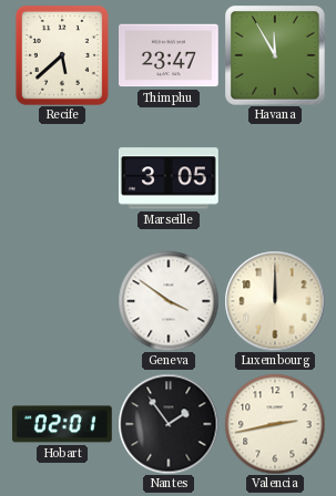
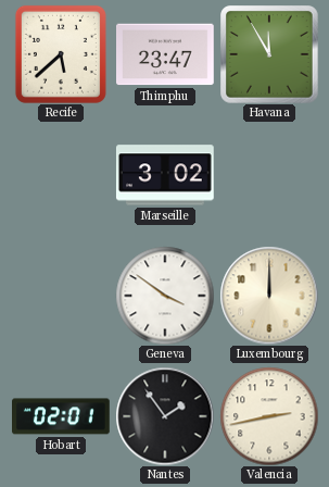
Marseille: 3:05 -> 3:02
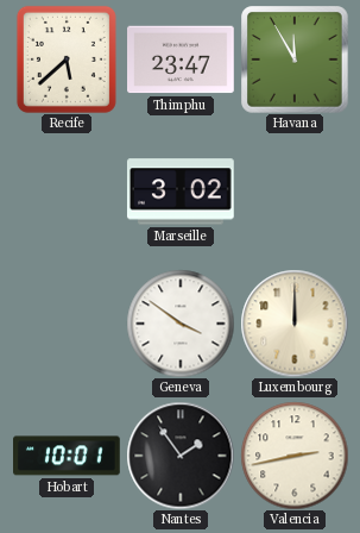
Hobart: 02:01 -> 10:01
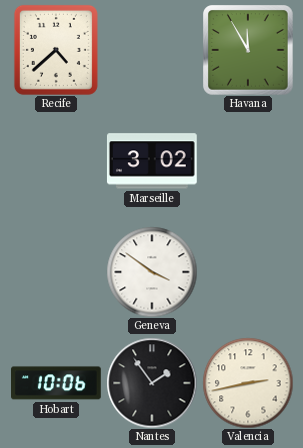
Recife: 5:38 -> 4:38
Thimphu: 23:47 -> none
Luxembourg: 12:00 -> none
Hobart: 10:01 -> 10:06
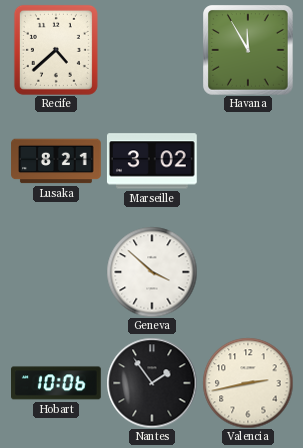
Lusaka: none -> 8:21
Geneva: 3:51 -> 3:52
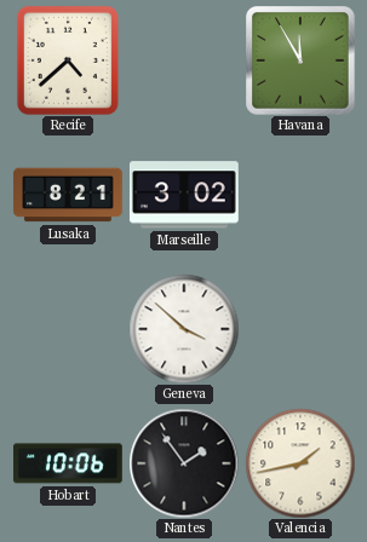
Valencia: 2:43 -> 1:43
